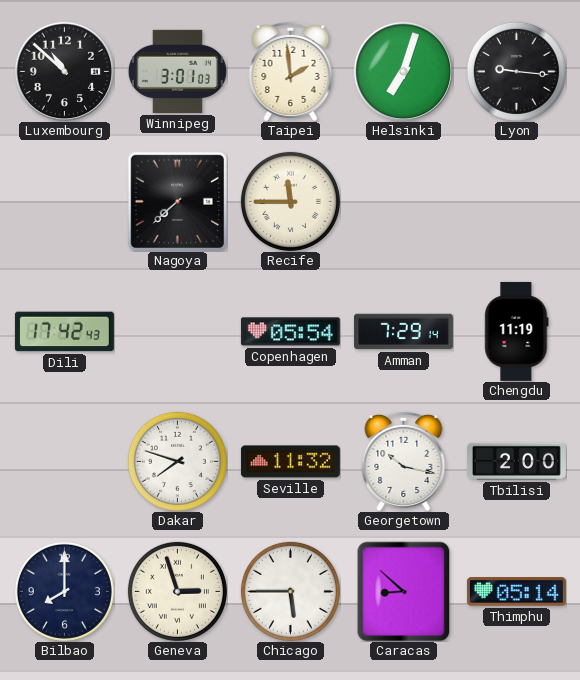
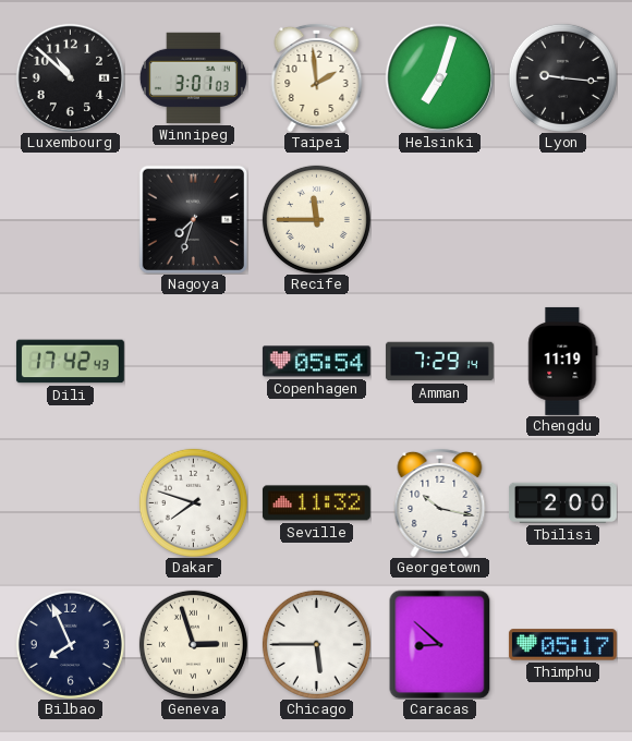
Nagoya: 7:38 -> 7:33
Bilbao: 8:00 -> 7:56
Thimphu: 05:14 -> 05:17
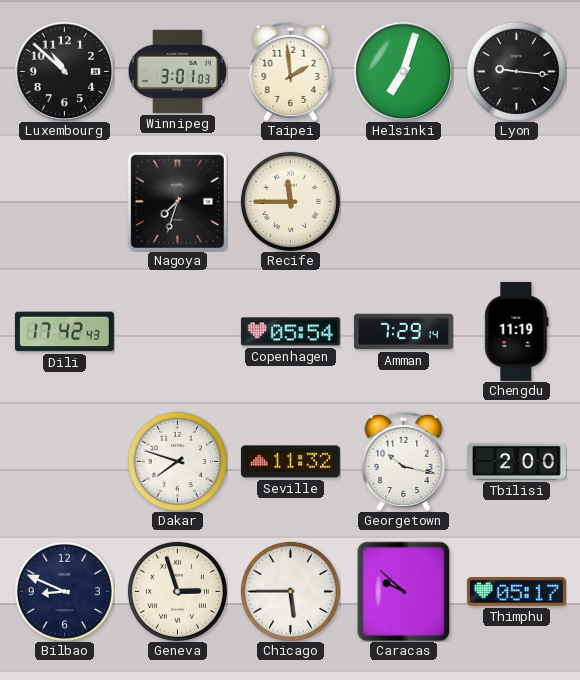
Bilbao: 7:56 -> 8:49
Caracas: 8:52 -> 9:52
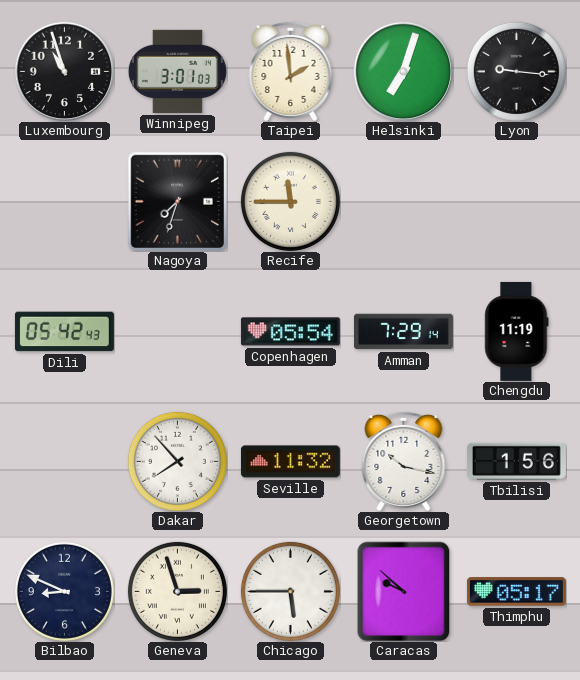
Luxembourg: 10:52 -> 10:57
Dili: 17:42 -> 05:42
Dakar: 7:48 -> 7:53
Tbilisi: 2:00 -> 1:56
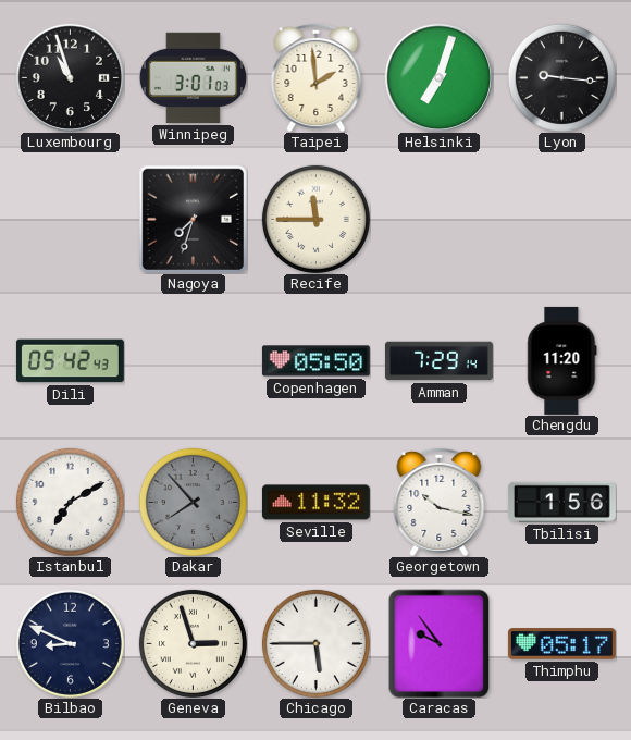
Copenhagen: 05:54 -> 05:50
Chengdu: 11:19 -> 11:20
Istanbul: none -> 7:10
Dakar dial: white -> grey
Caracas: 9:52 -> 9:54
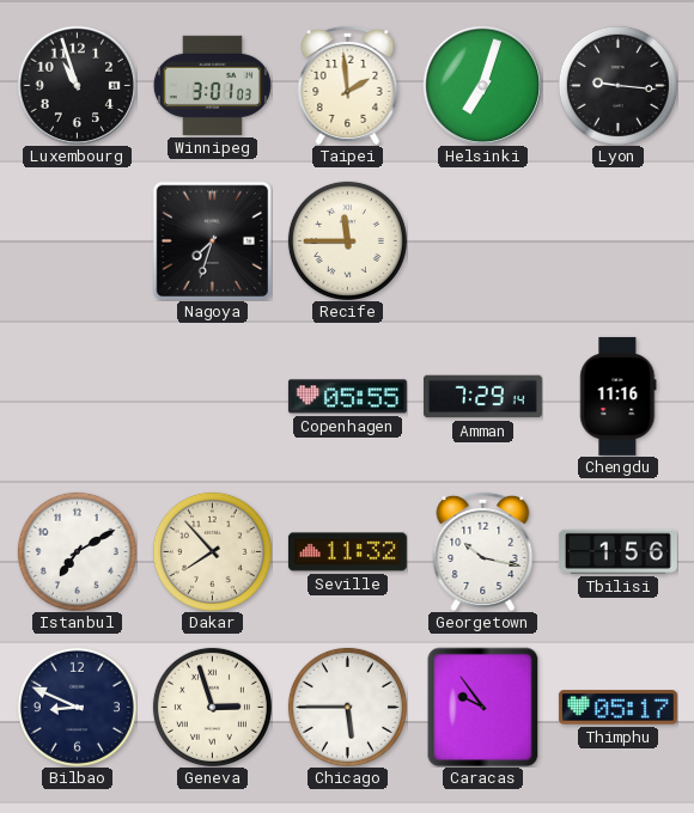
Dili: 05:42 -> none
Copenhagen: 05:50 -> 05:55
Chengdu: 11:20 -> 11:16
Dakar dial: grey -> cream
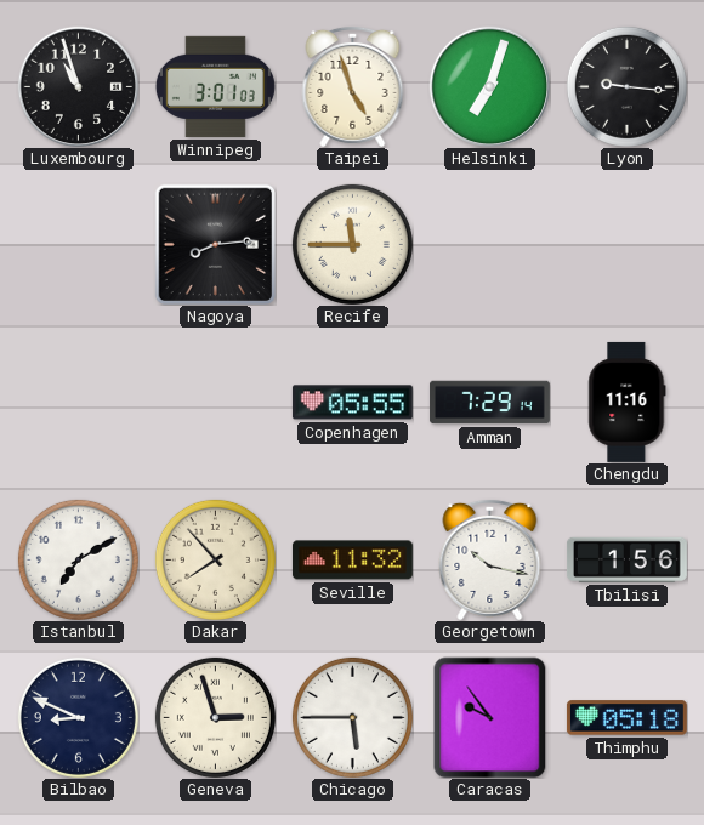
Taipei: 1:59 -> 4:57
Nagoya: 7:33 -> 8:14
Thimphu: 05:17 -> 05:18
